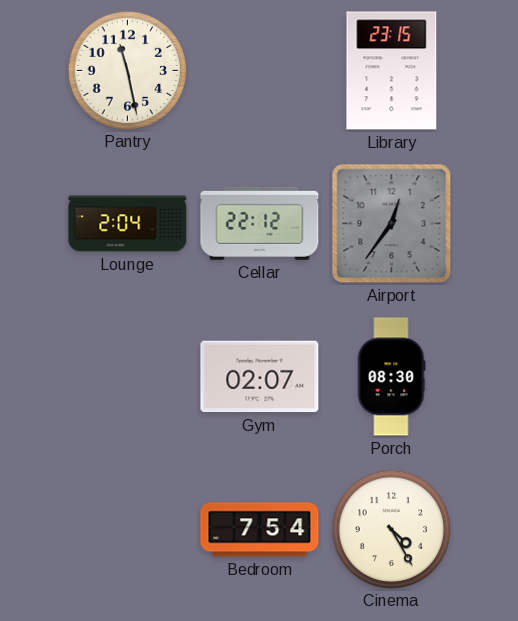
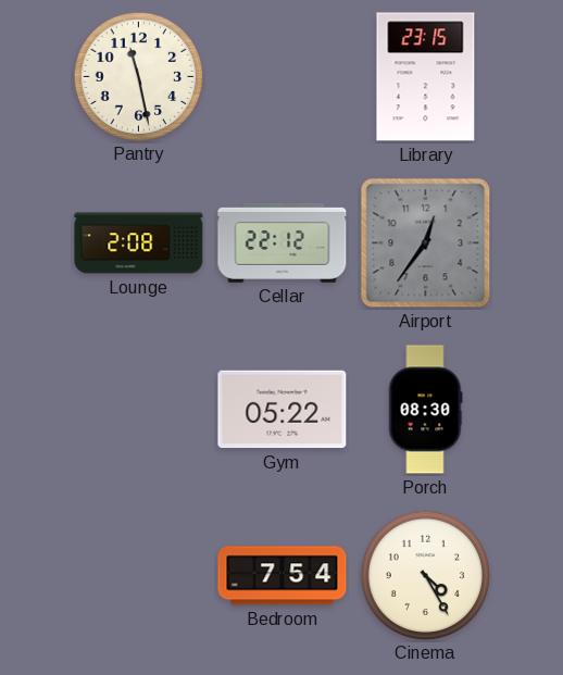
Lounge: 2:04 -> 2:08
Gym: 02:07 -> 05:22
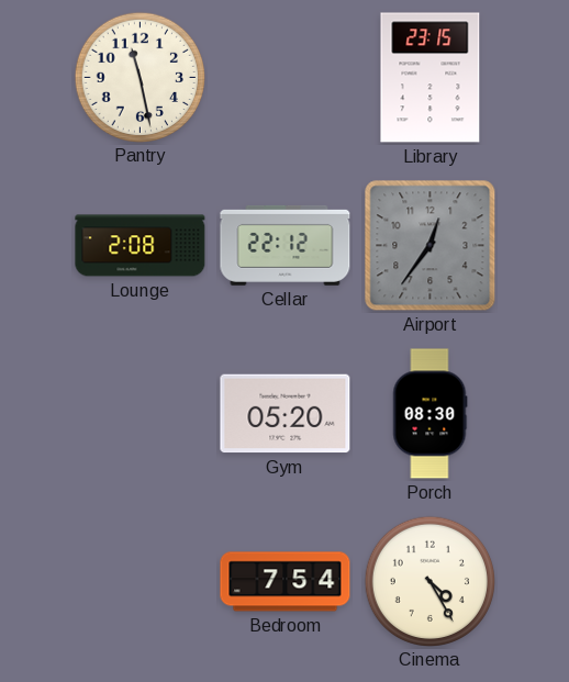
Gym: 05:22 -> 05:20
